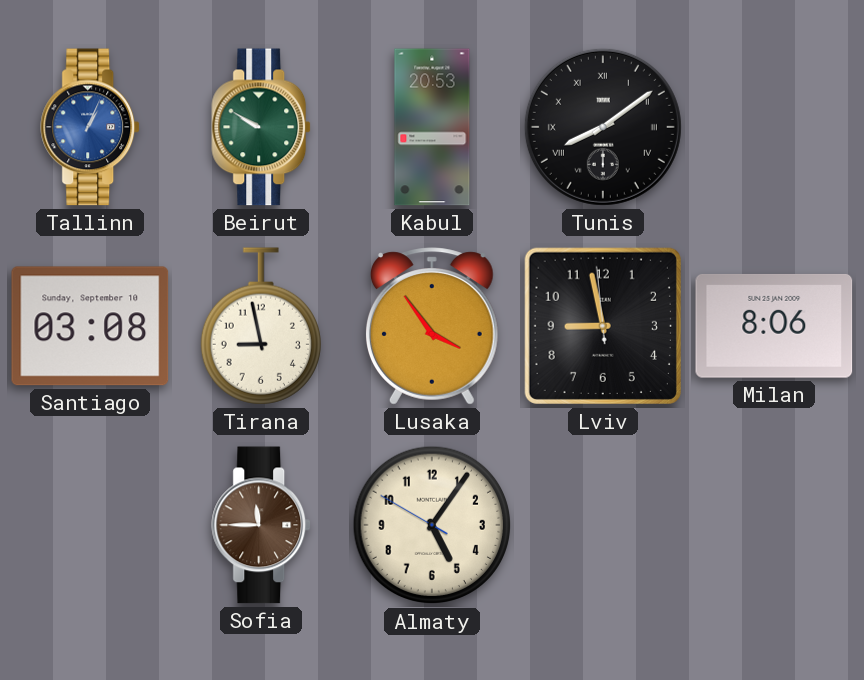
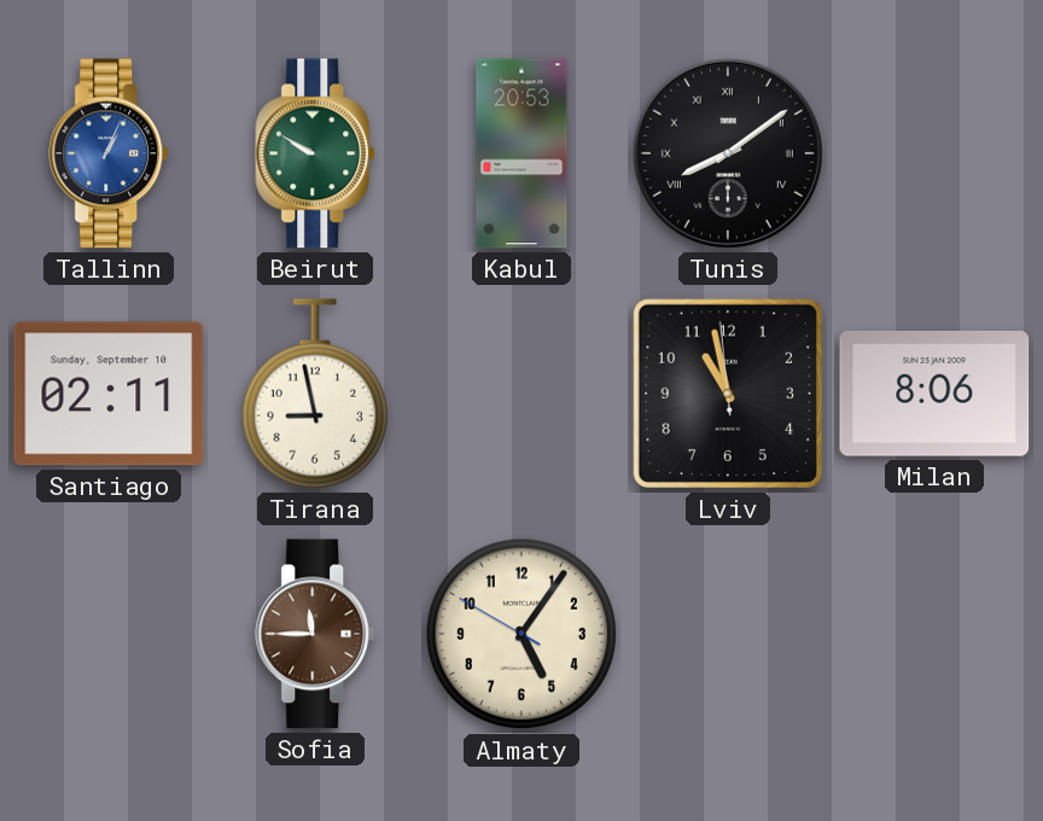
Santiago: 03:08 -> 02:11
Lusaka: 3:54 -> none
Lviv: 8:57 -> 10:57
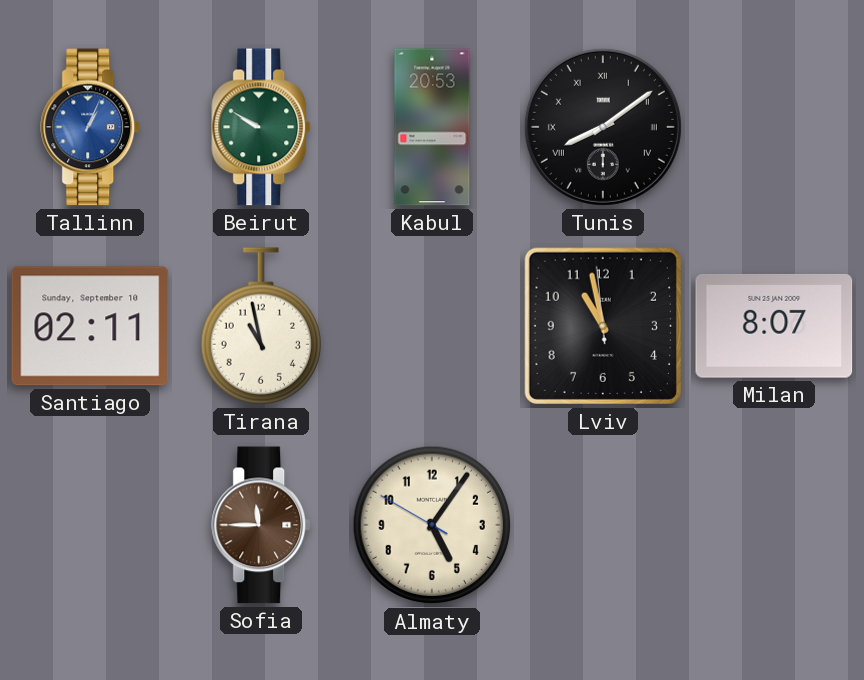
Tirana: 8:58 -> 10:58
Milan: 8:06 -> 8:07
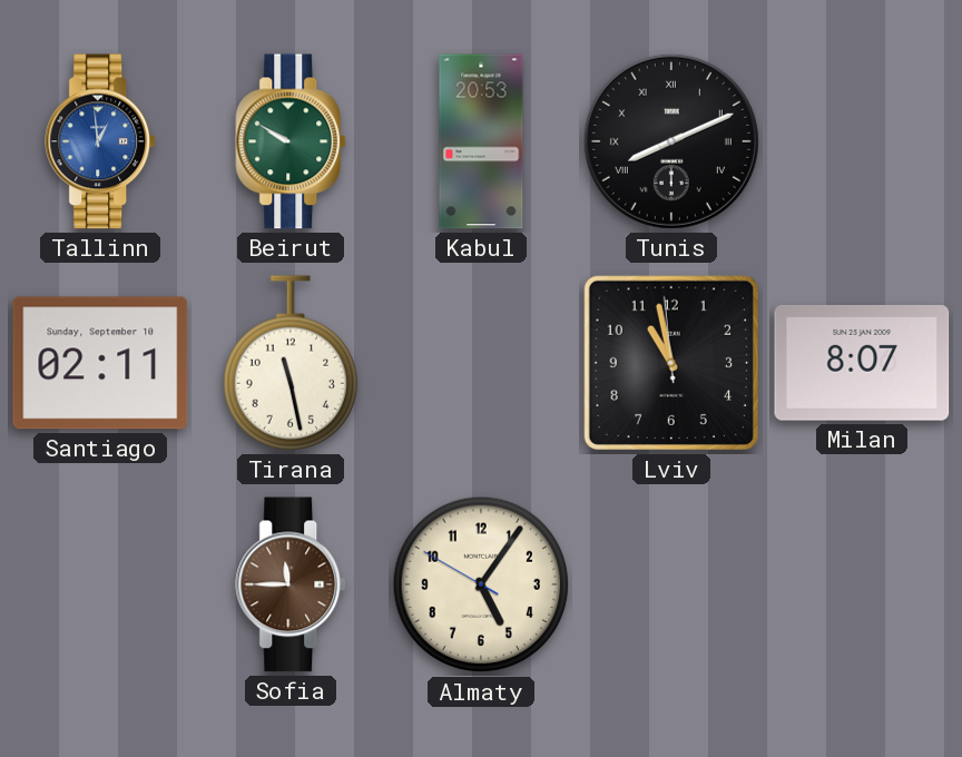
Tallinn: 1:04 -> 12:59
Tunis: 8:09 -> 8:11
Tirana: 10:58 -> 11:28
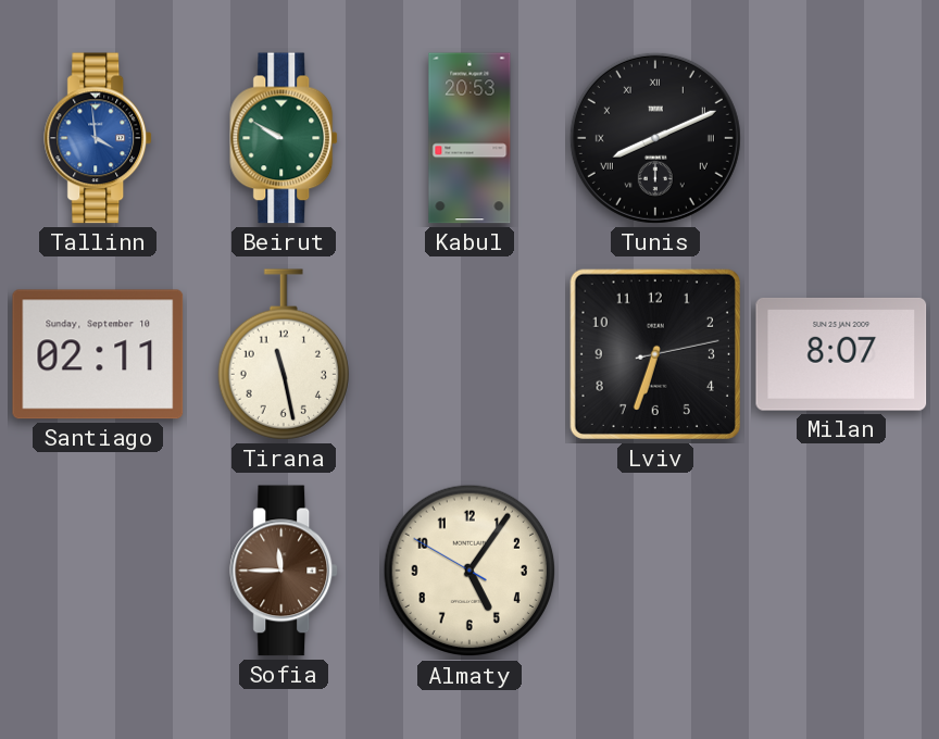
Tallinn: 12:59 -> 3:59
Lviv: 10:57 -> 6:33
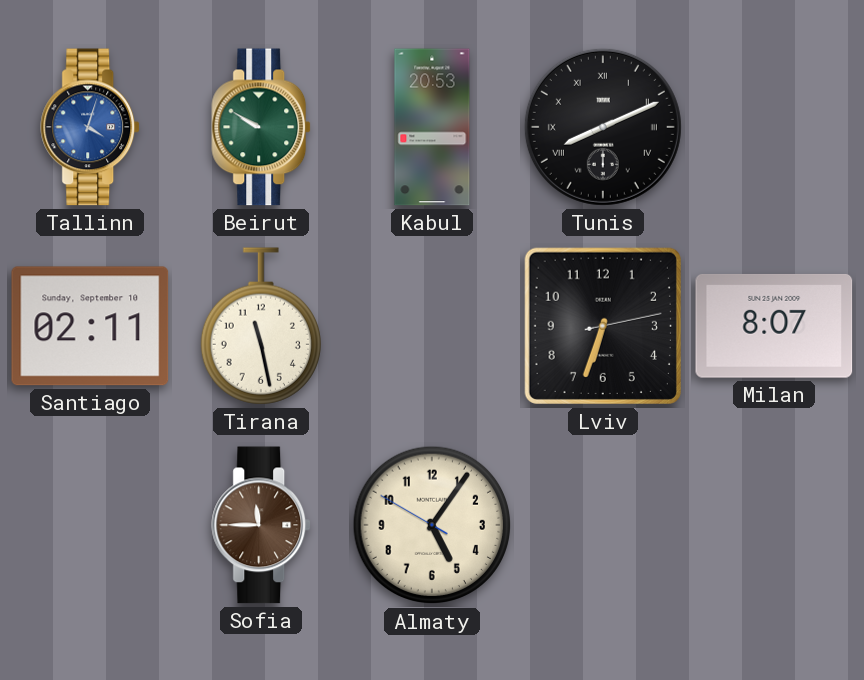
Tallinn: 3:59 -> 4:03
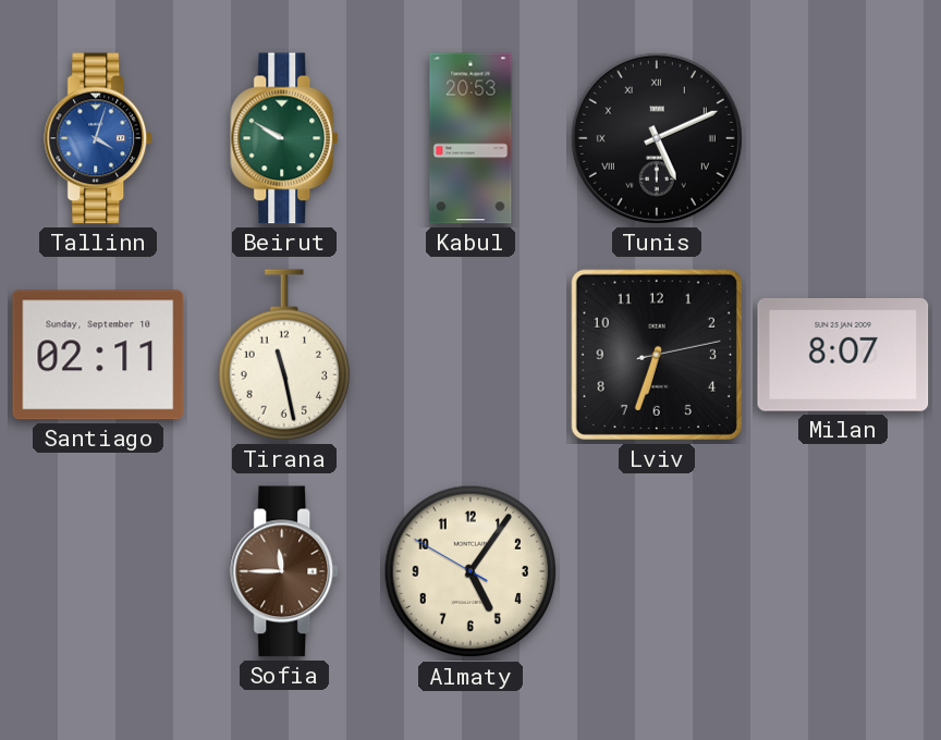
Tunis: 8:11 -> 5:11
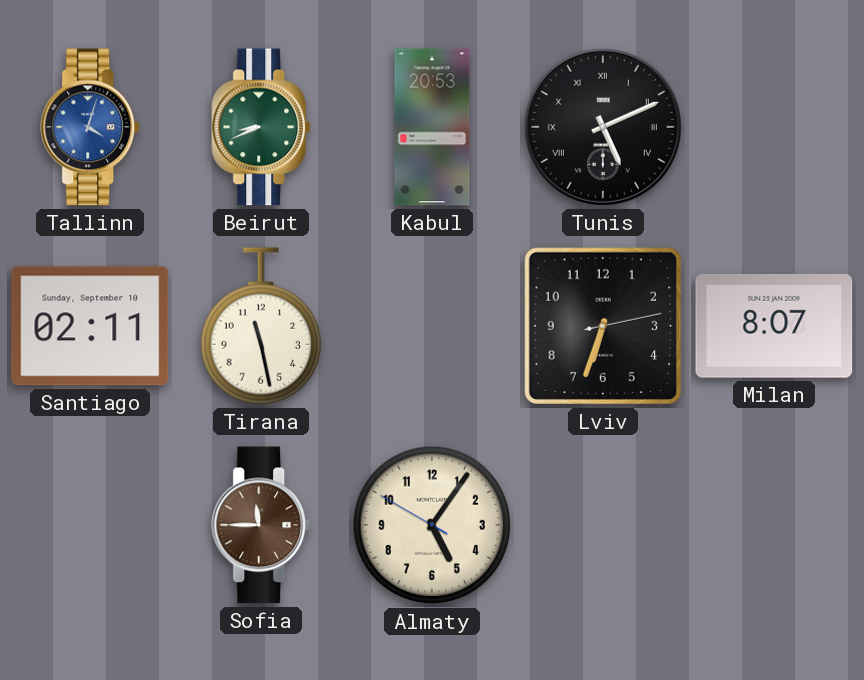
Beirut: 9:50 -> 8:41
